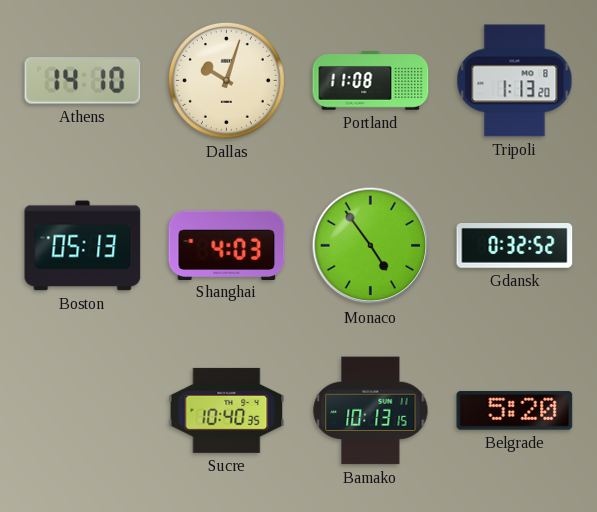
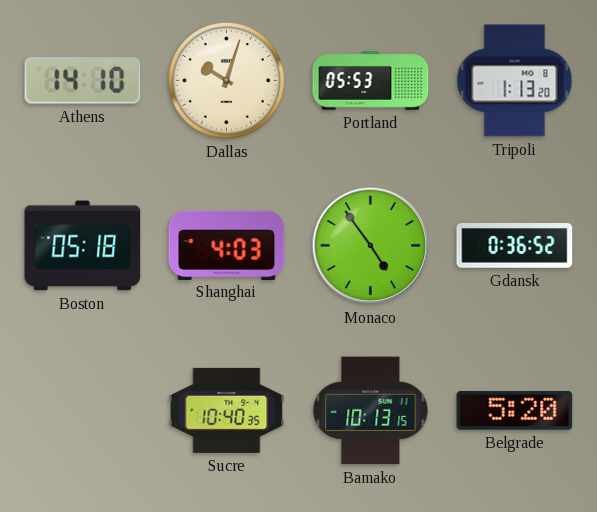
Portland: 11:08 -> 05:53
Boston: 05:13 -> 05:18
Gdansk: 0:32 -> 0:36
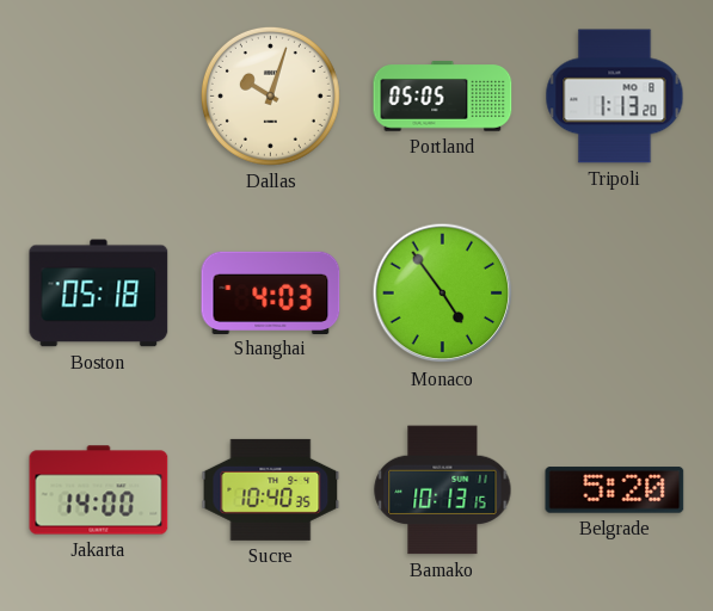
Athens: 14:10 -> none
Portland: 05:53 -> 05:05
Gdansk: 0:36 -> none
Jakarta: none -> 14:00
